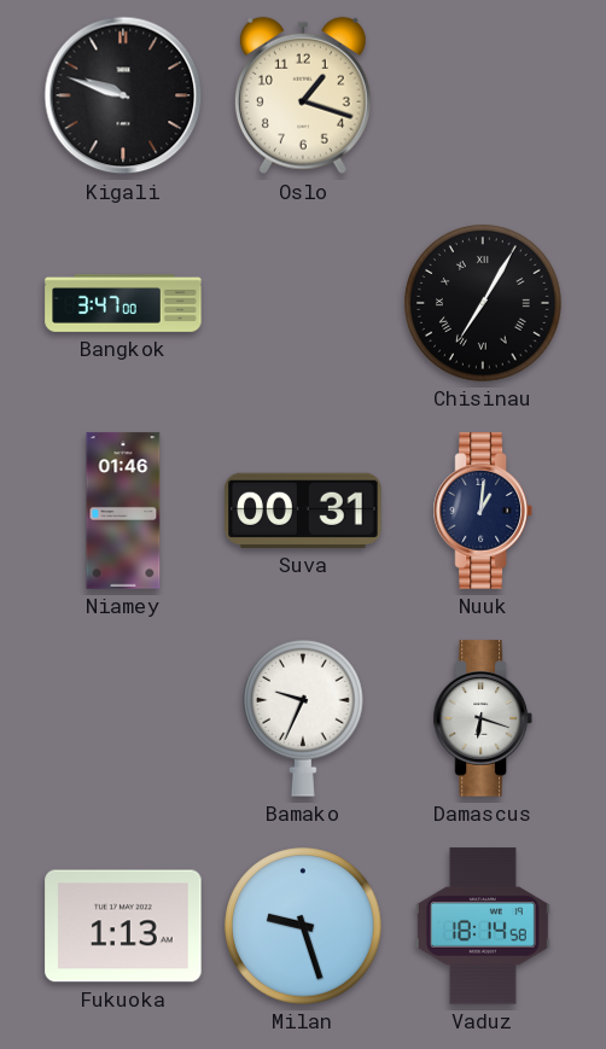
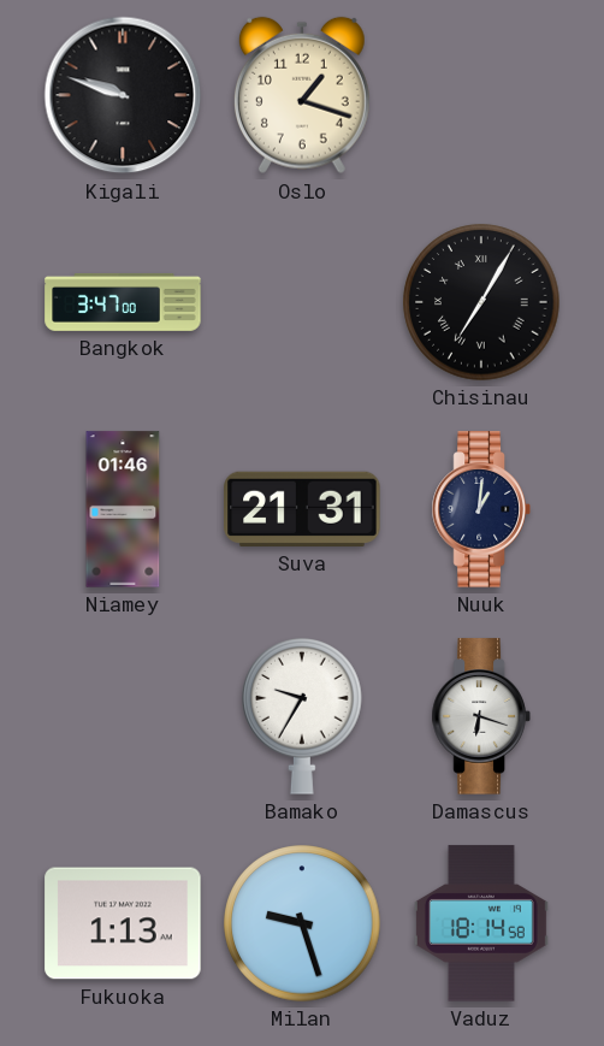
Suva: 00:31 -> 21:31
Bamako: 9:34 -> 9:35
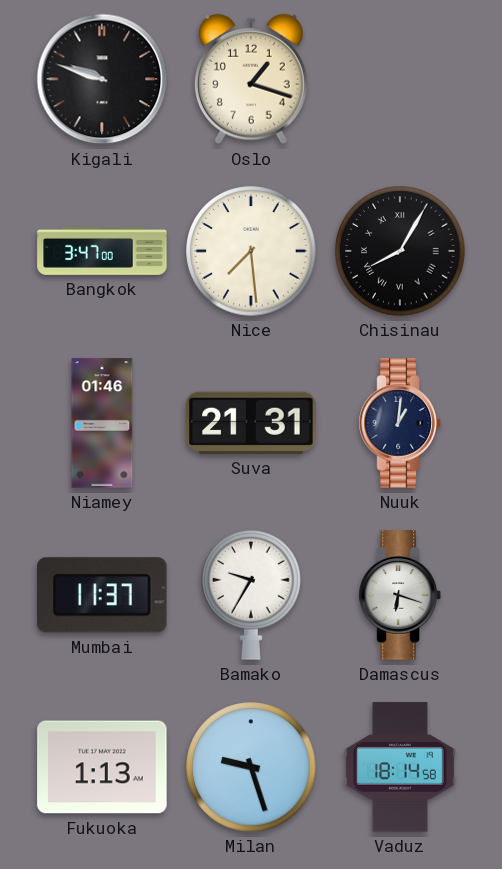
Nice: none -> 7:29
Chisinau: 7:05 -> 8:05
Mumbai: none -> 11:37
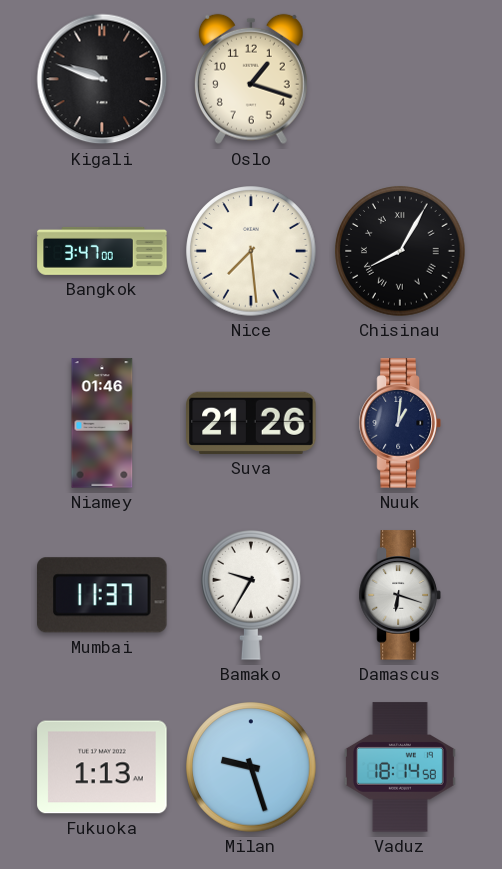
Suva: 21:31 -> 21:26
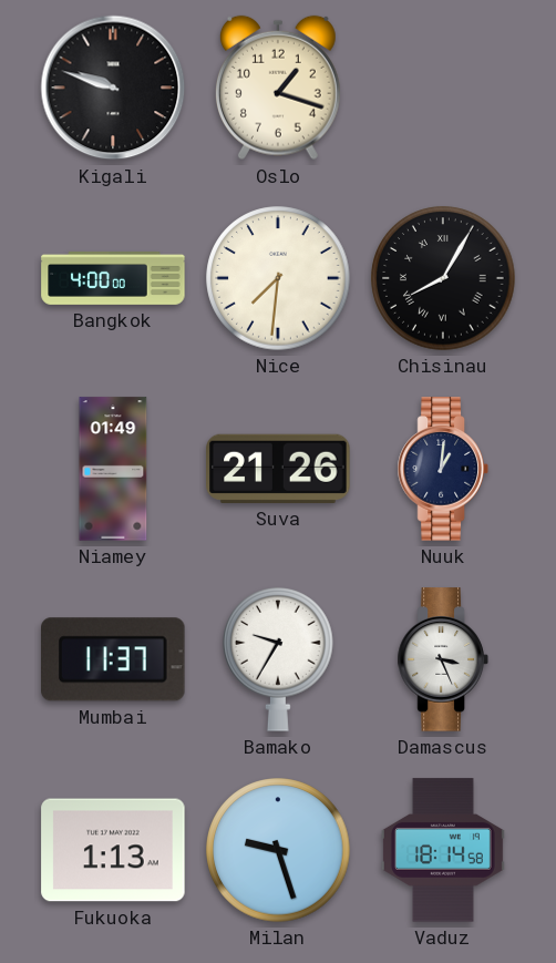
Bangkok: 3:47 -> 4:00
Nice: 7:29 -> 7:31
Niamey: 01:46 -> 01:49
Damascus: 6:18 -> 3:26
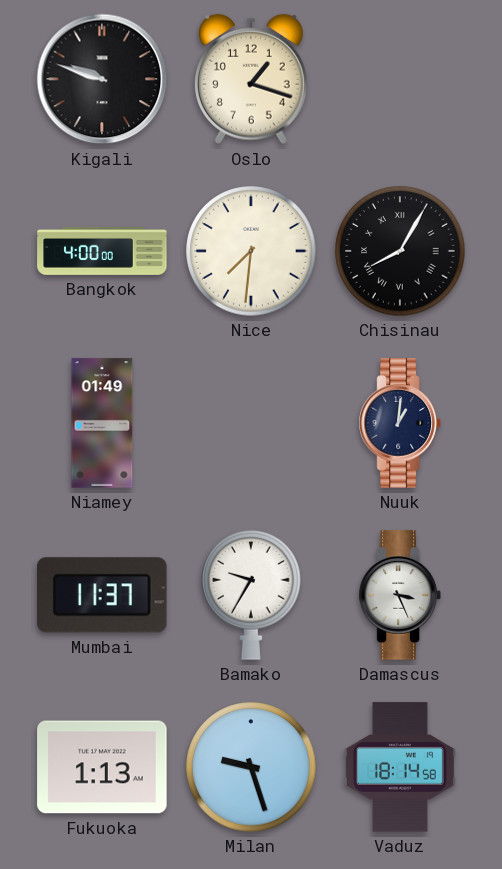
Suva: 21:26 -> none
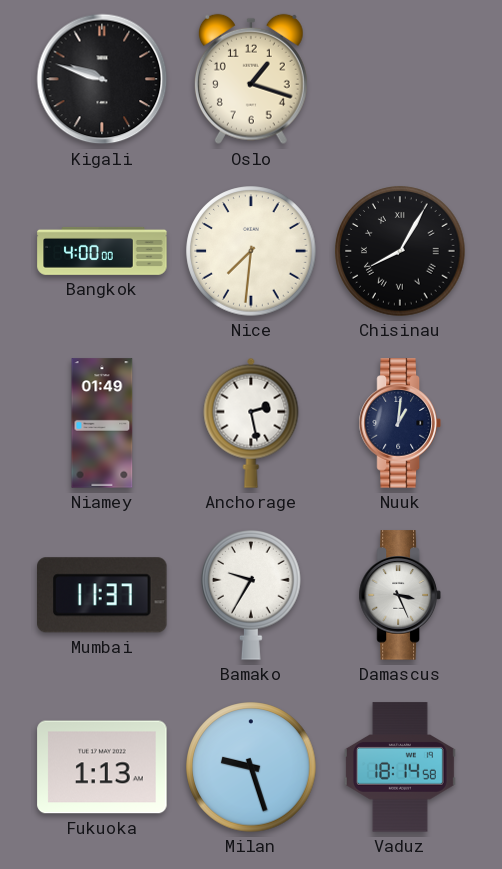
Anchorage: none -> 2:28
